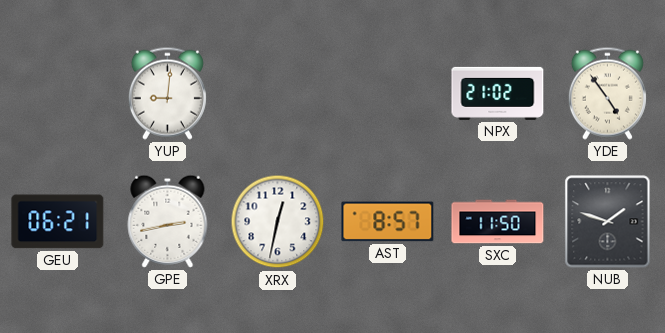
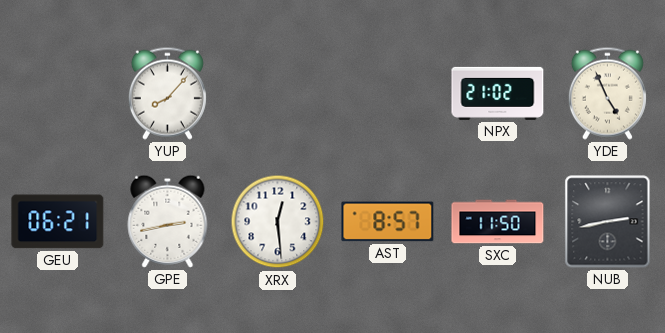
YUP: 9:01 -> 8:07
YDE: 4:54 -> 4:56
XRX: 12:32 -> 12:29
NUB: 1:48 -> 2:43
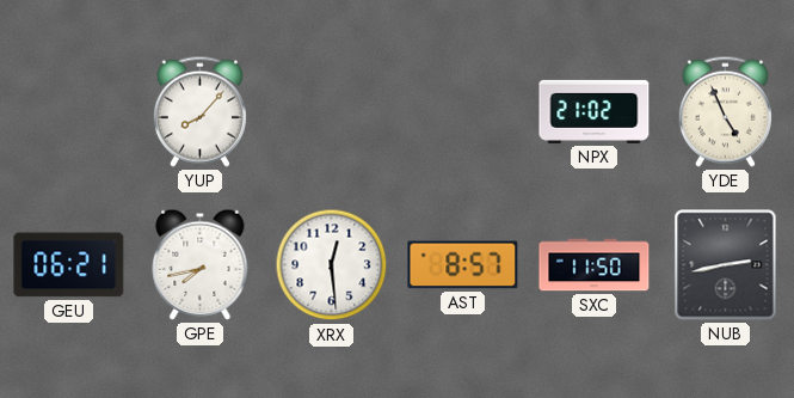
GPE: 2:43 -> 7:43
